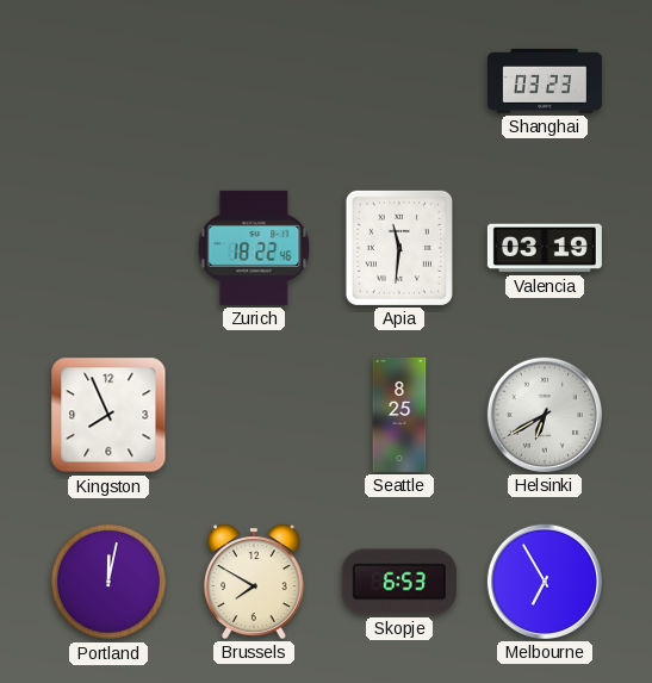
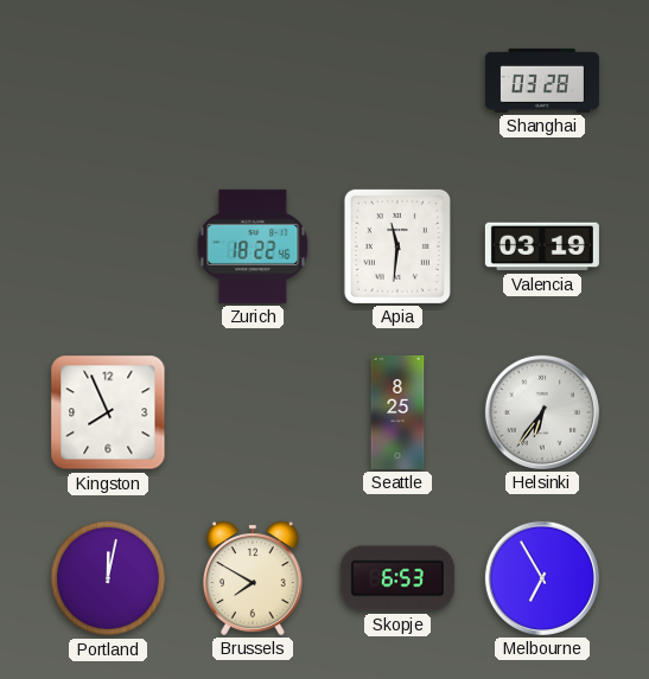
Shanghai: 03:23 -> 03:28
Helsinki: 6:40 -> 6:36
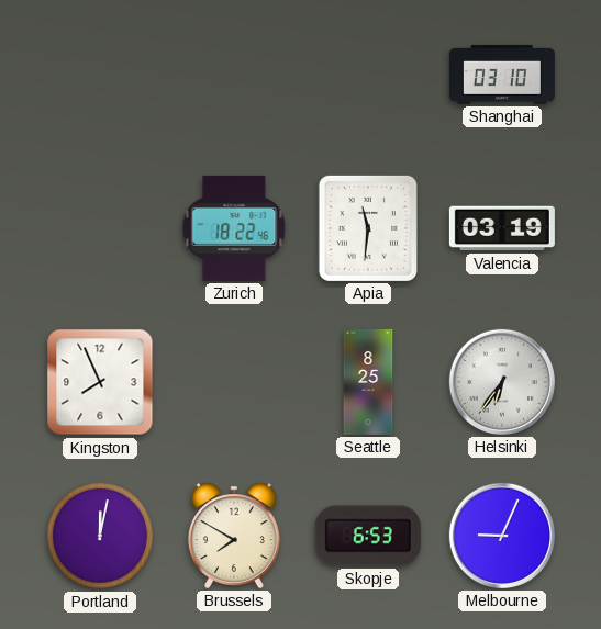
Shanghai: 03:28 -> 03:10
Melbourne: 6:55 -> 9:04
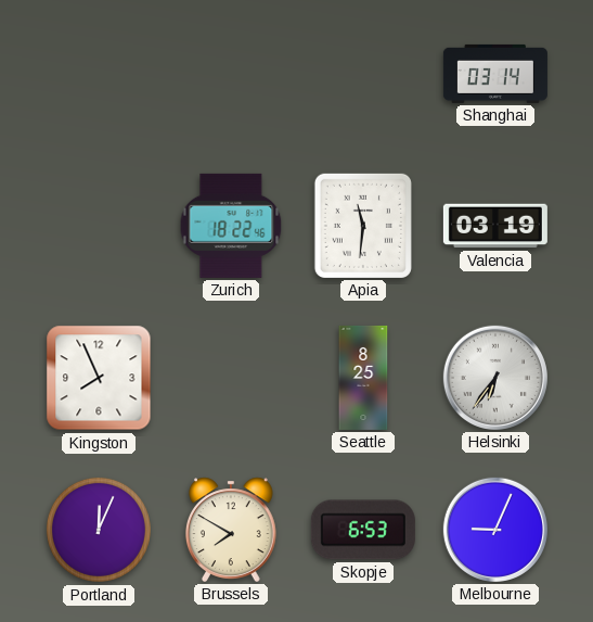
Shanghai: 03:10 -> 03:14
Portland: 12:02 -> 12:04
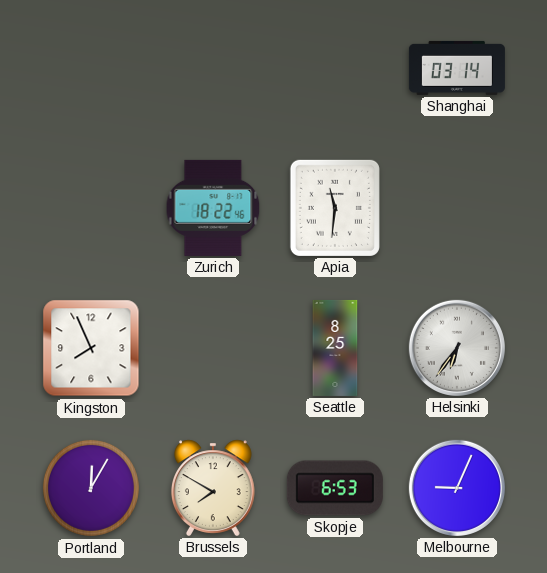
Valencia: 03:19 -> none
Portland: 12:04 -> 12:05
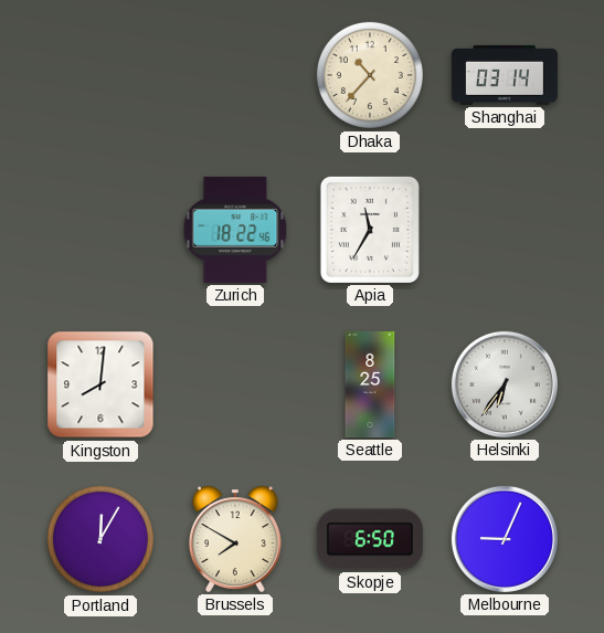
Dhaka: none -> 10:37
Apia: 11:31 -> 11:35
Kingston: 7:56 -> 8:01
Skopje: 6:53 -> 6:50
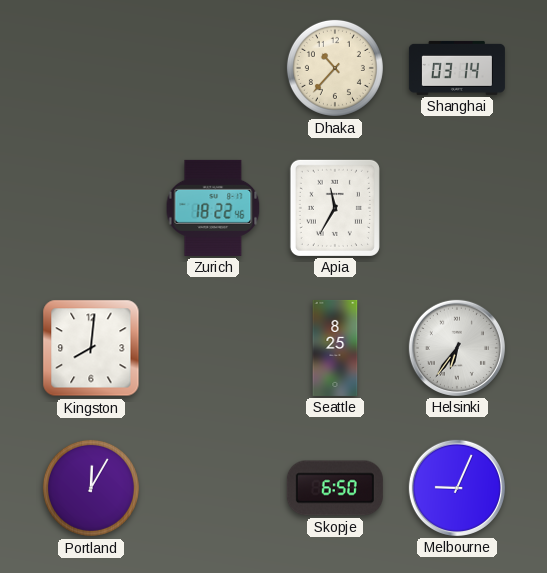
Brussels: 7:50 -> none
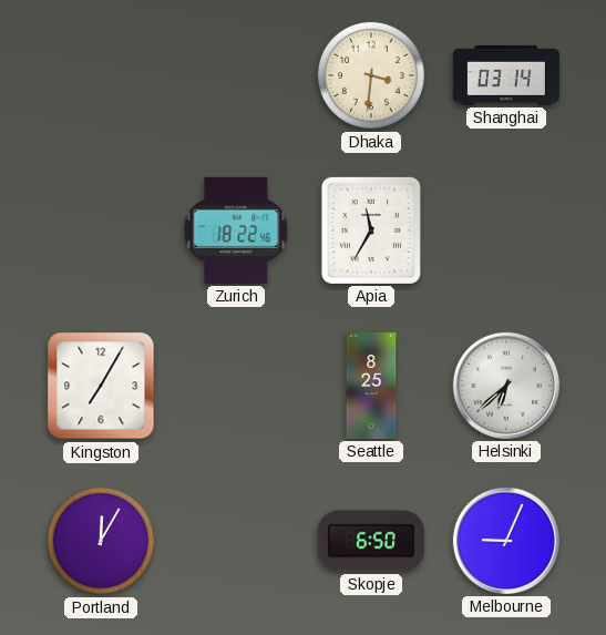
Dhaka: 10:37 -> 3:31
Kingston: 8:01 -> 7:05
Helsinki: 6:36 -> 6:38
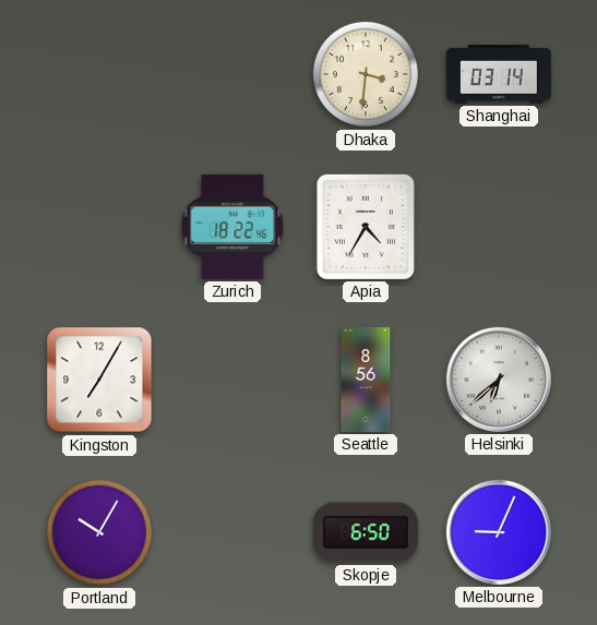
Apia: 11:35 -> 4:35
Seattle: 8:25 -> 8:56
Portland: 12:05 -> 10:05
